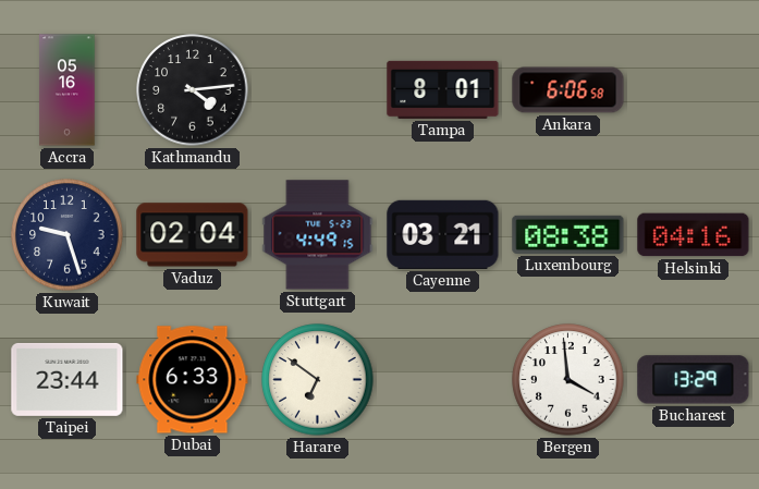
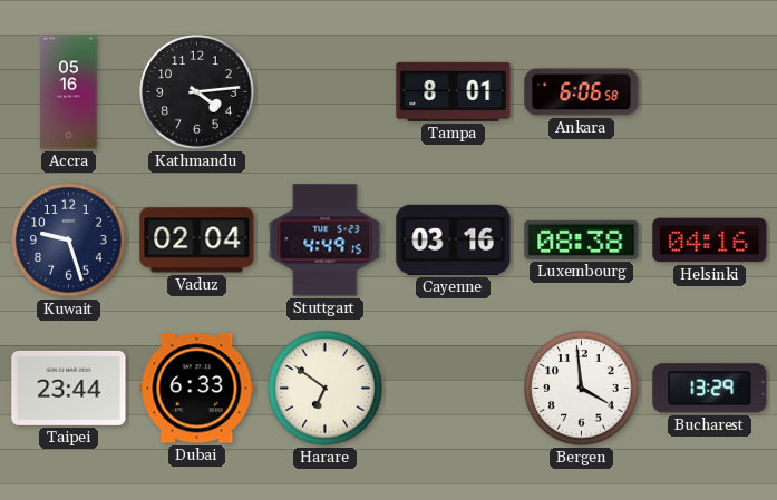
Cayenne: 03:21 -> 03:16
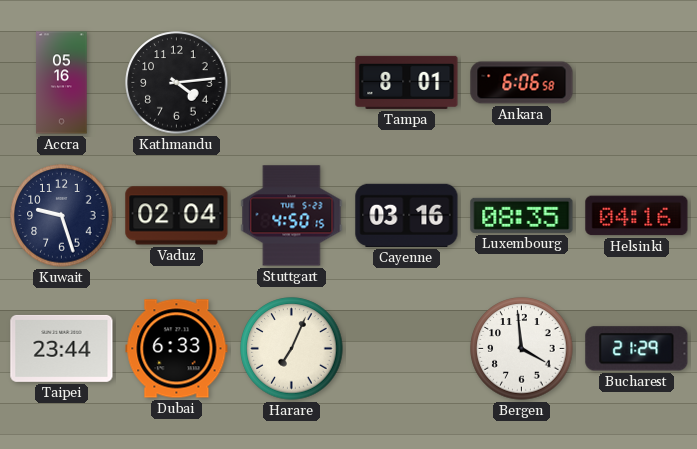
Stuttgart: 4:49 -> 4:50
Luxembourg: 08:38 -> 08:35
Harare: 6:51 -> 7:04
Bucharest: 13:29 -> 21:29
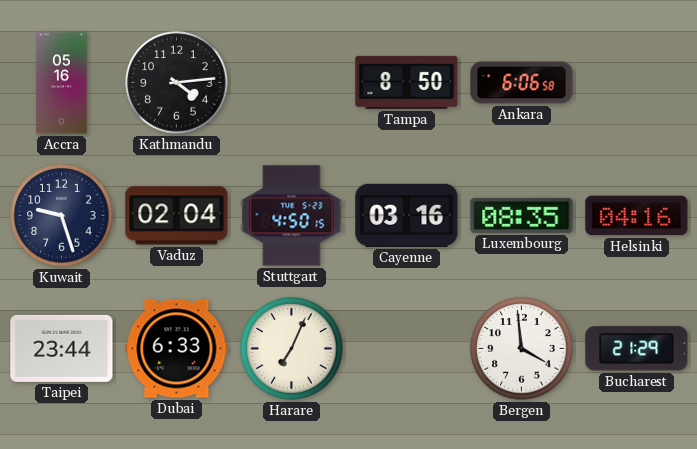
Tampa: 8:01 -> 8:50
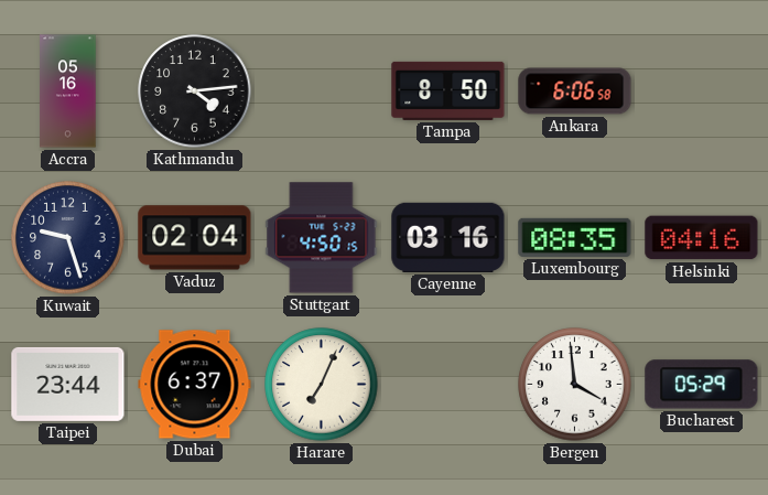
Dubai: 6:33 -> 6:37
Bucharest: 21:29 -> 05:29
